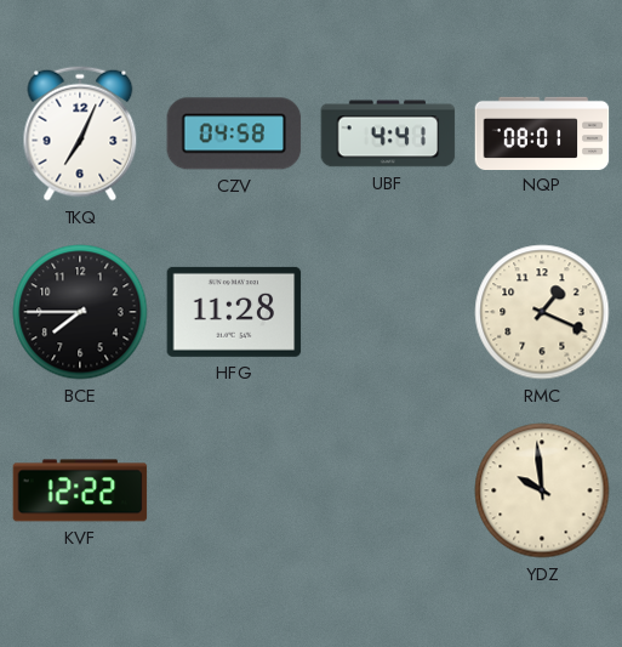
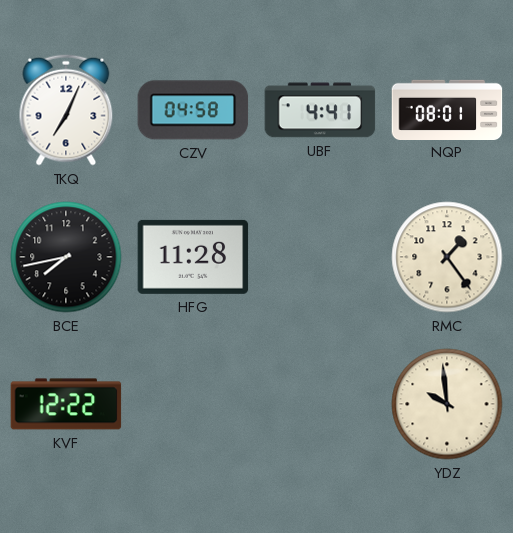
BCE: 7:45 -> 7:43
RMC: 1:19 -> 1:24
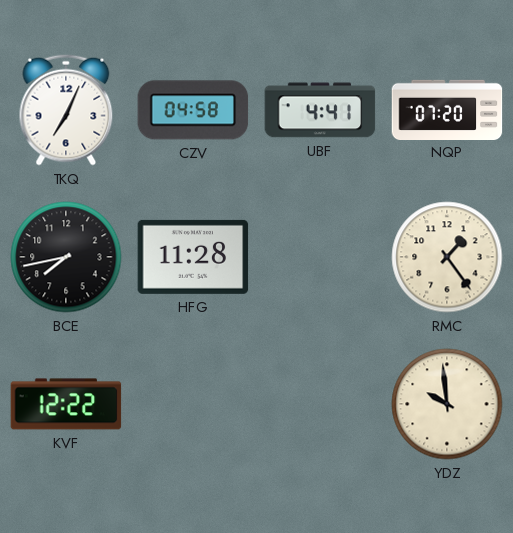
NQP: 08:01 -> 07:20
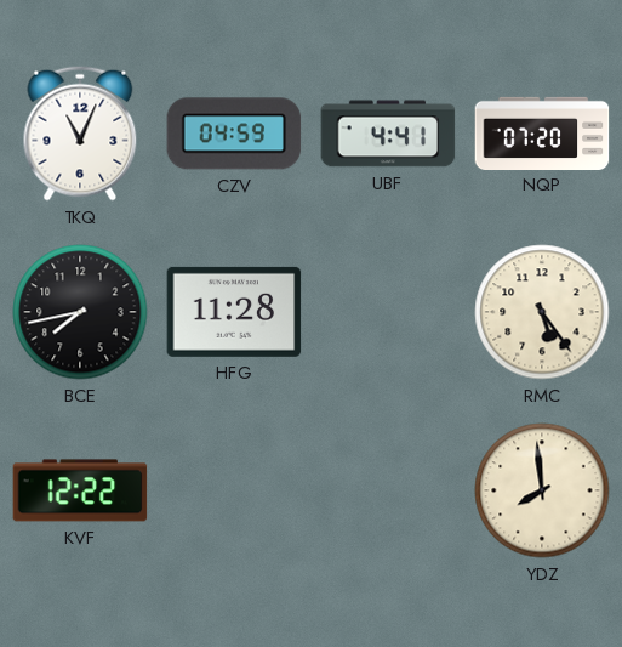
TKQ: 7:04 -> 11:04
CZV: 04:58 -> 04:59
RMC: 1:24 -> 5:24
YDZ: 9:59 -> 7:59
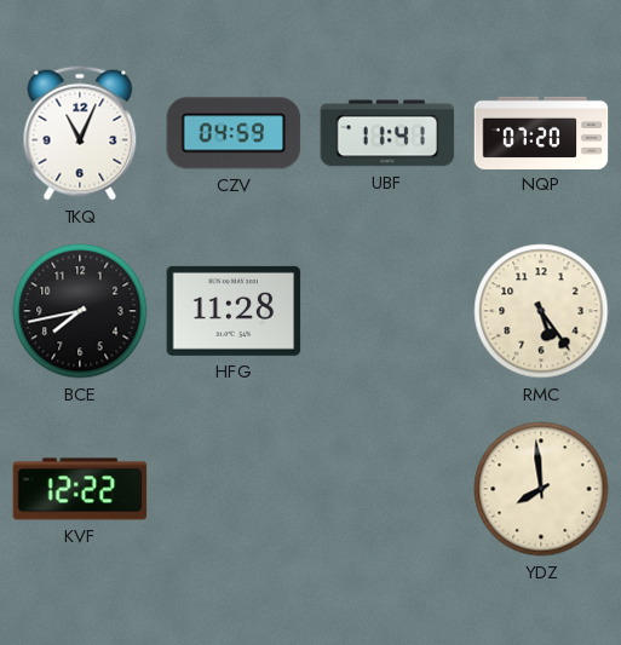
UBF: 4:41 -> 11:41
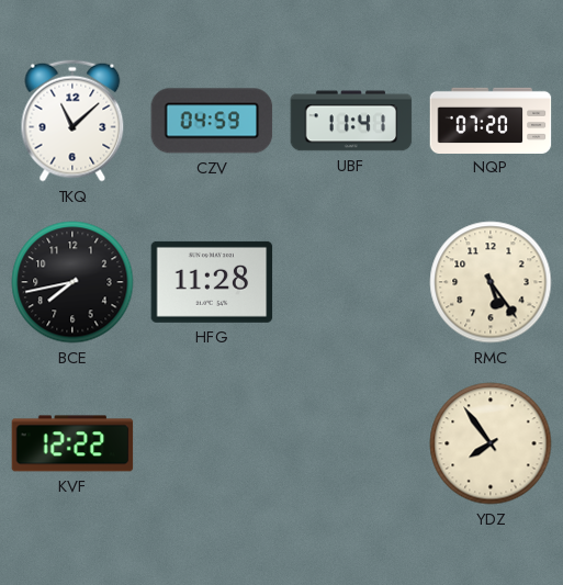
TKQ: 11:04 -> 11:08
YDZ: 7:59 -> 7:54
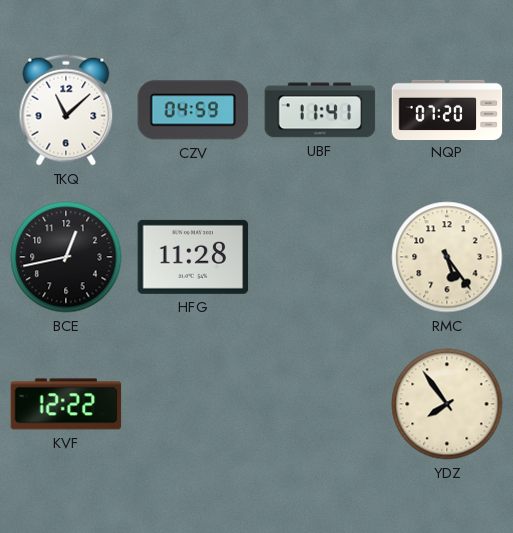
BCE: 7:43 -> 12:43
